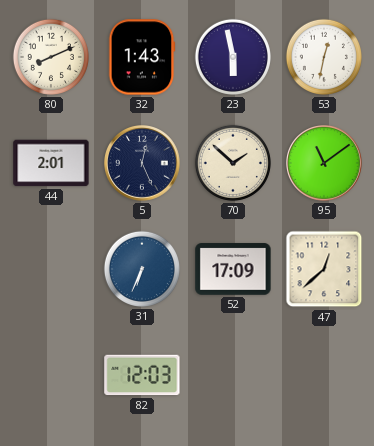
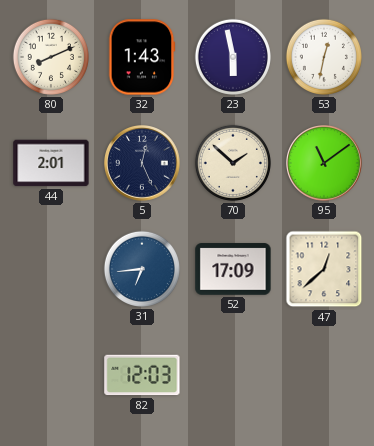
31: 6:34 -> 6:44
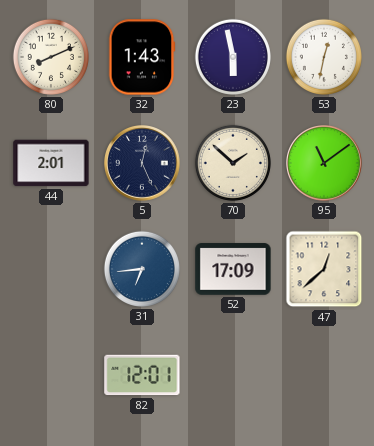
82: 12:03 -> 12:01
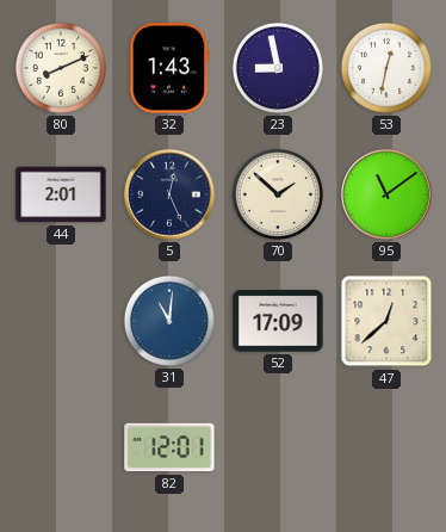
23: 5:58 -> 8:58
31: 6:44 -> 11:01
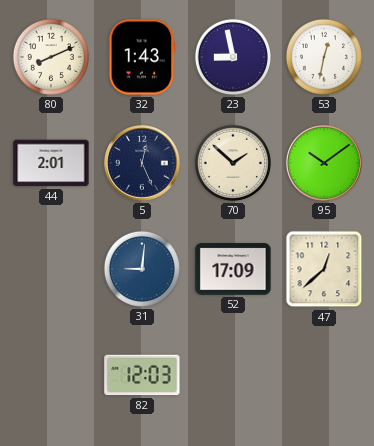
95: 11:09 -> 10:09
31: 11:01 -> 9:01
82: 12:01 -> 12:03
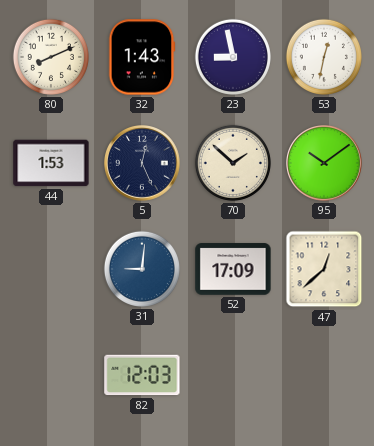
44: 2:01 -> 1:53
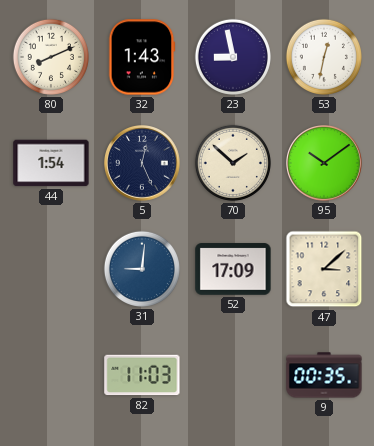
44: 1:53 -> 1:54
47: 12:38 -> 3:08
82: 12:03 -> 11:03
9: none -> 00:35
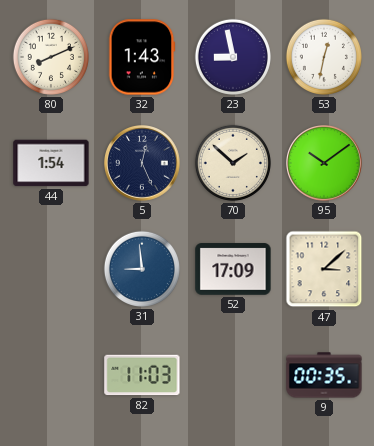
31: 9:01 -> 8:59
